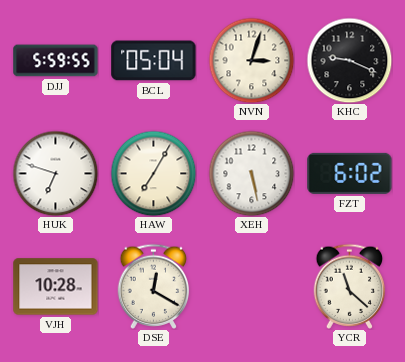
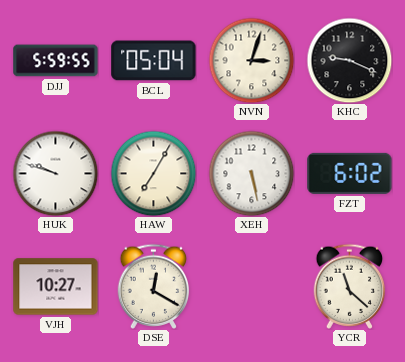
HUK: 6:48 -> 9:48
VJH: 10:28 -> 10:27
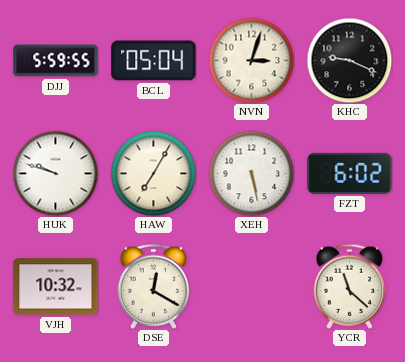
VJH: 10:27 -> 10:32
